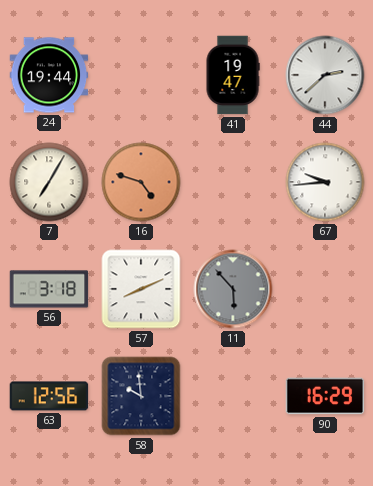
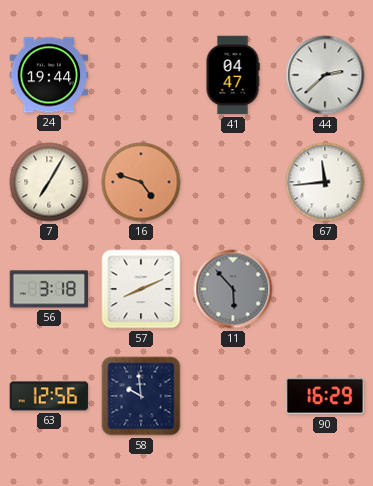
41: 19:47 -> 04:47
67: 9:44 -> 11:44
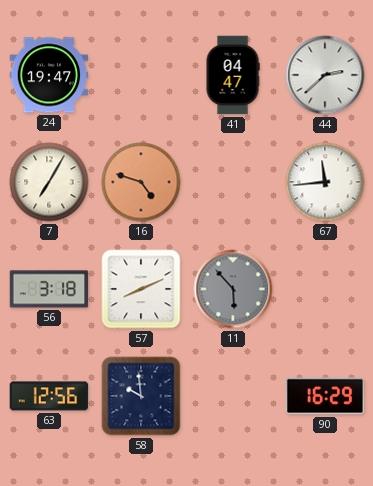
24: 19:44 -> 19:47
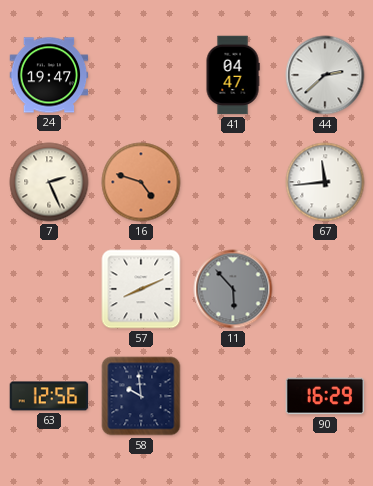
7: 7:05 -> 2:26
56: 3:18 -> none
